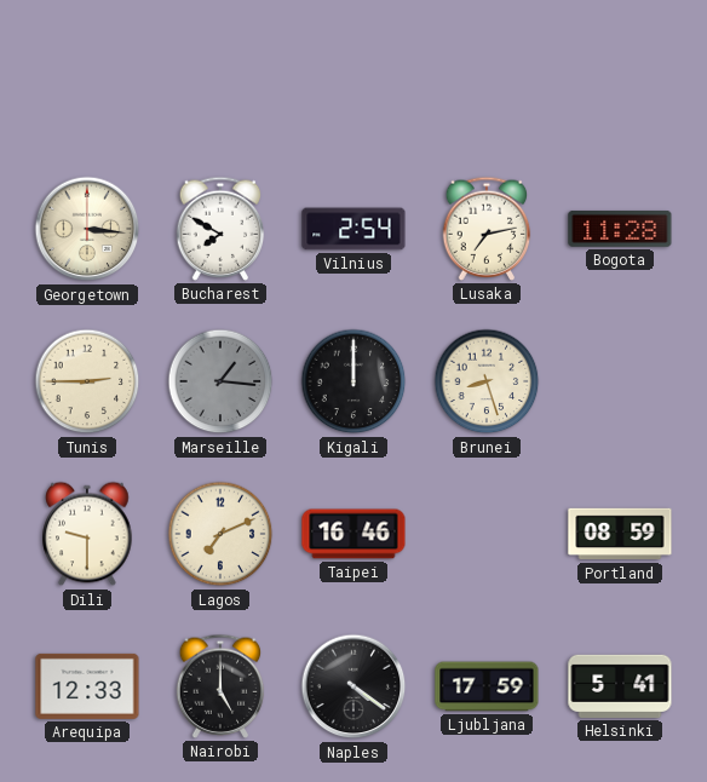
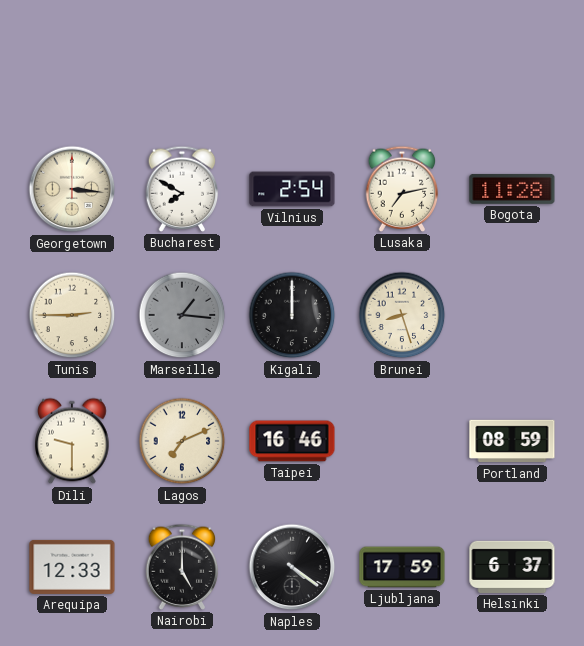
Helsinki: 5:41 -> 6:37
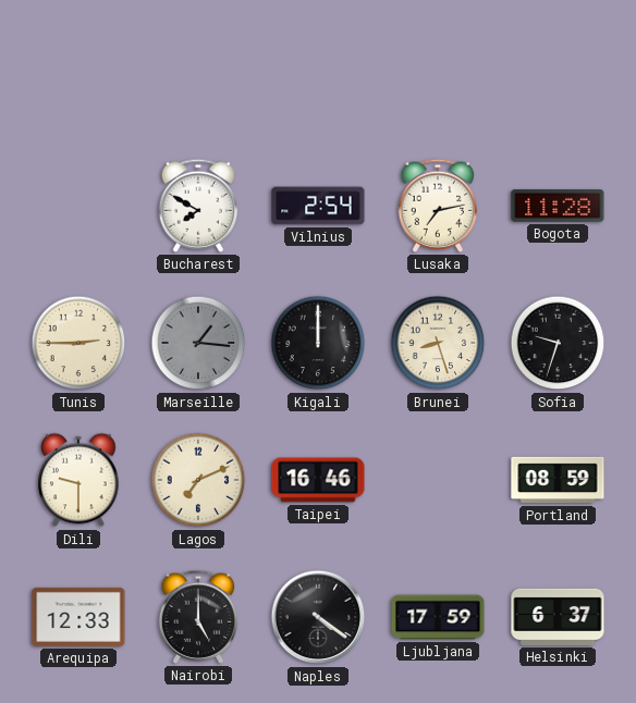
Georgetown: 3:16 -> none
Sofia: none -> 9:33
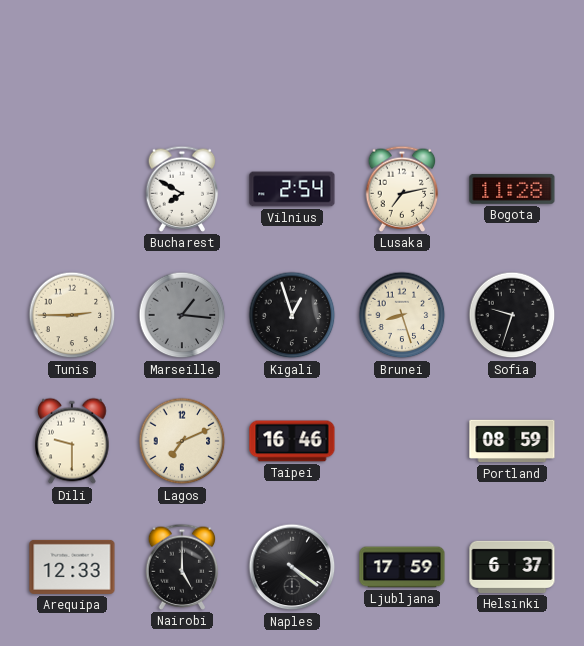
Kigali: 12:00 -> 12:57
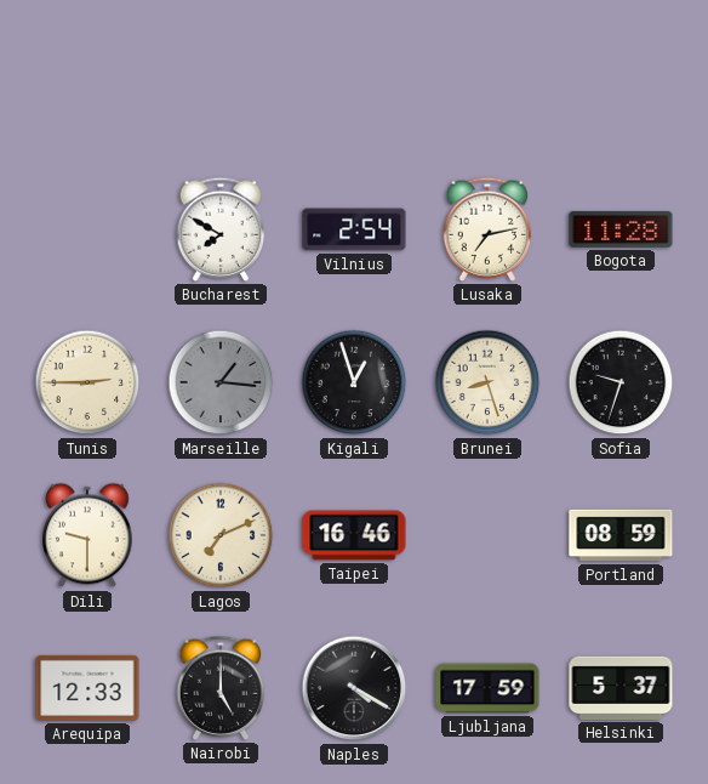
Naples: 4:21 -> 4:20
Helsinki: 6:37 -> 5:37
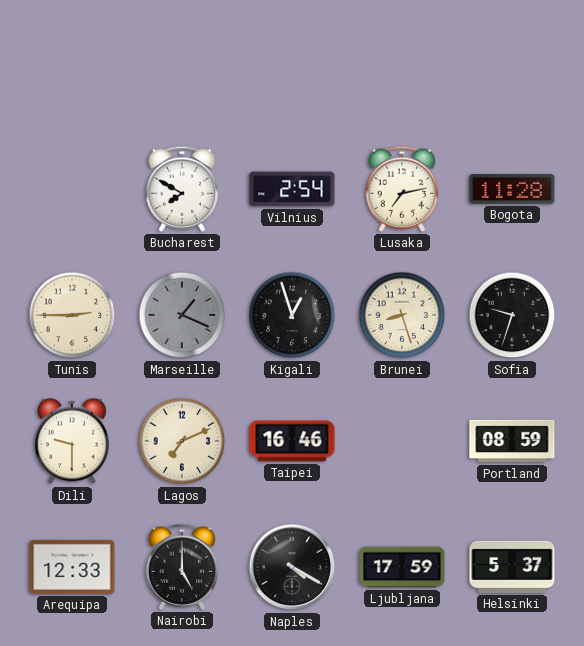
Marseille: 1:16 -> 1:19
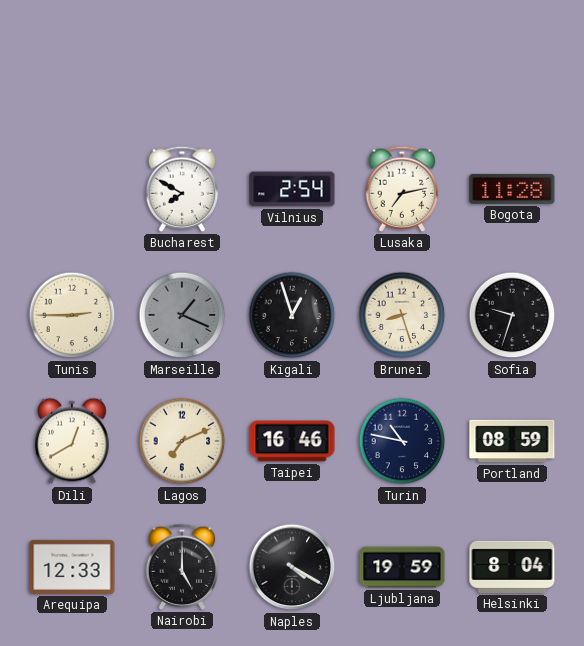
Dili: 9:30 -> 12:40
Turin: none -> 10:47
Ljubljana: 17:59 -> 19:59
Helsinki: 5:37 -> 8:04
